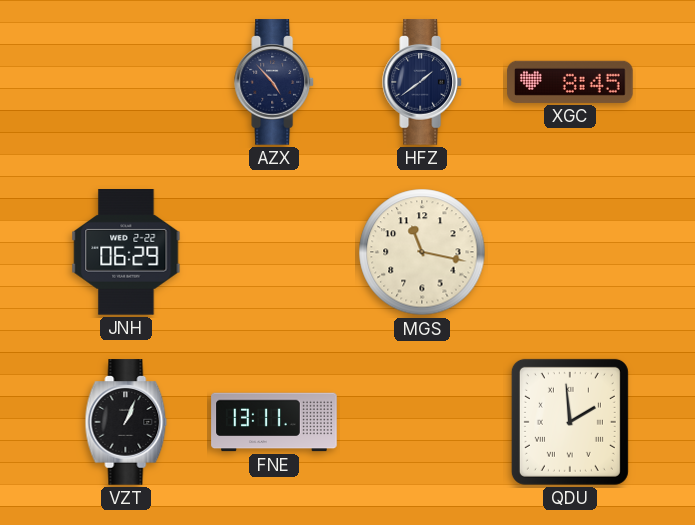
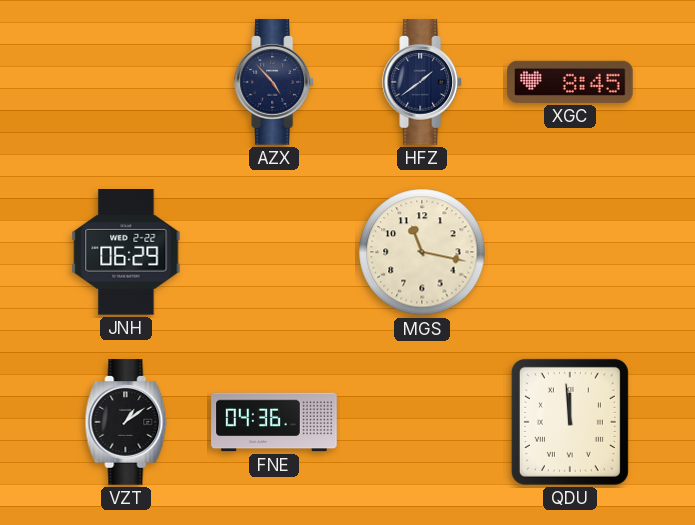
VZT: 1:04 -> 1:09
FNE: 13:11 -> 04:36
QDU: 1:59 -> 11:59
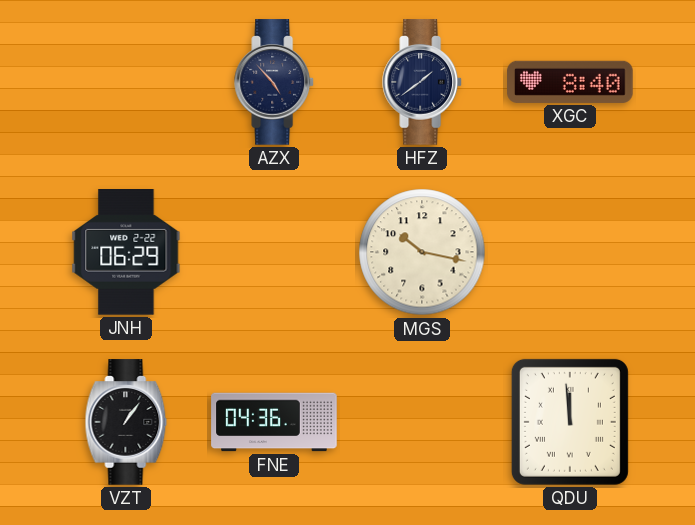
XGC: 8:45 -> 8:40
MGS: 11:17 -> 10:17
VZT: 1:09 -> 1:06
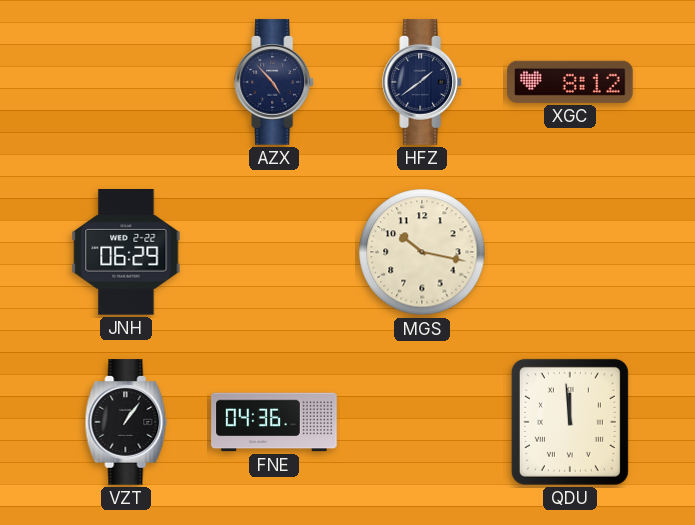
XGC: 8:40 -> 8:12
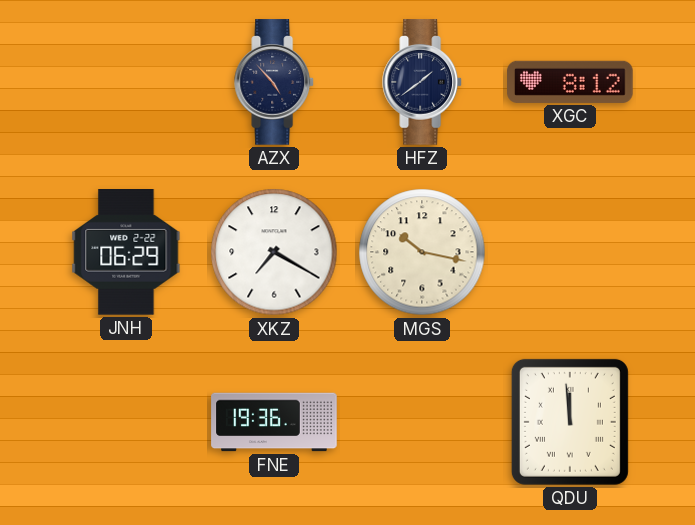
XKZ: none -> 7:20
VZT: 1:06 -> none
FNE: 04:36 -> 19:36
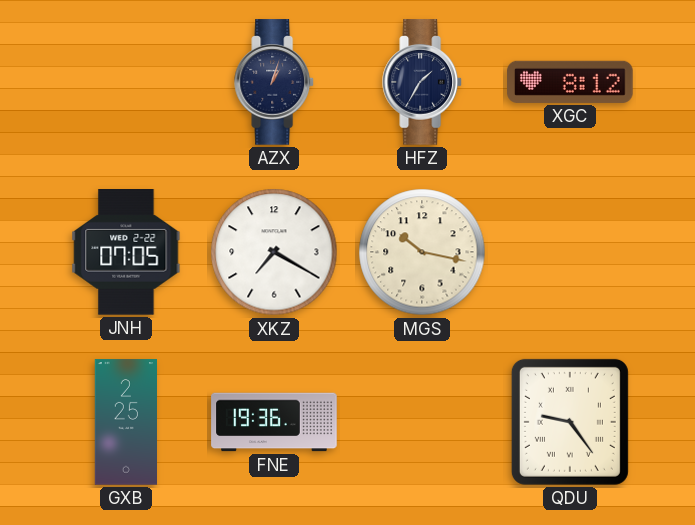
AZX: 4:53 -> 1:03
HFZ: 1:39 -> 1:35
JNH: 06:29 -> 07:05
GXB: none -> 2:25
QDU: 11:59 -> 9:24
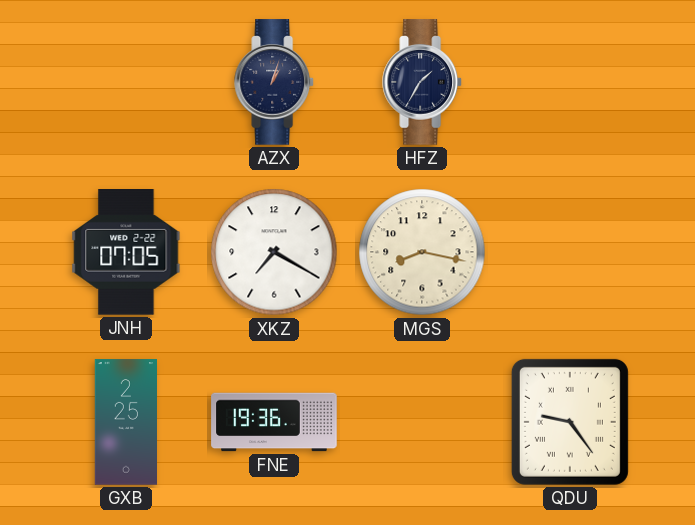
XGC: 8:12 -> none
MGS: 10:17 -> 8:17
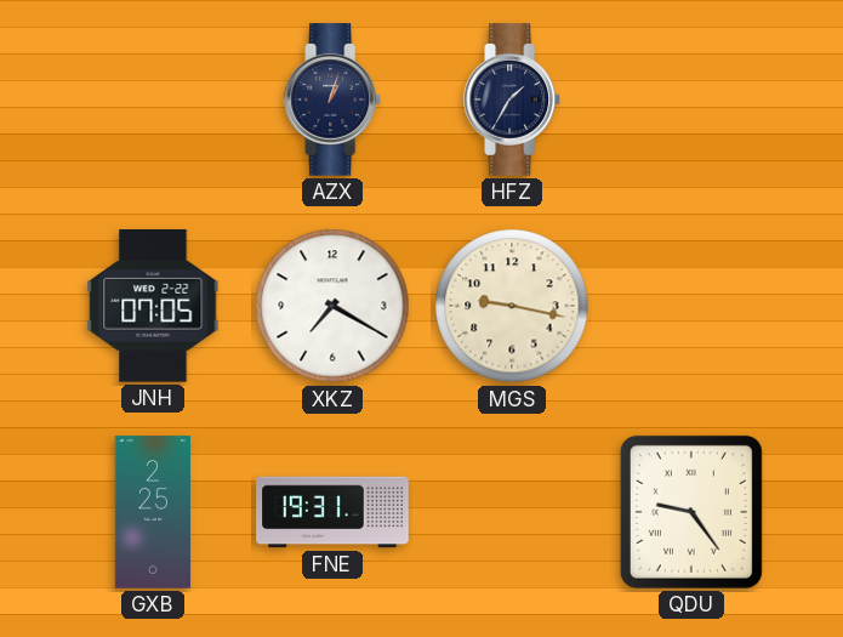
MGS: 8:17 -> 9:17
FNE: 19:36 -> 19:31
